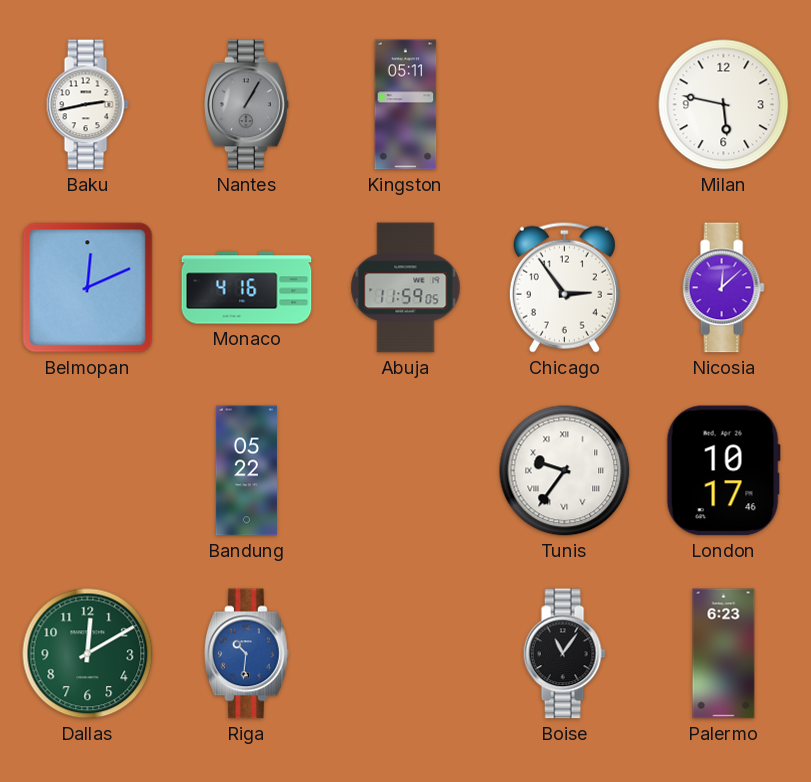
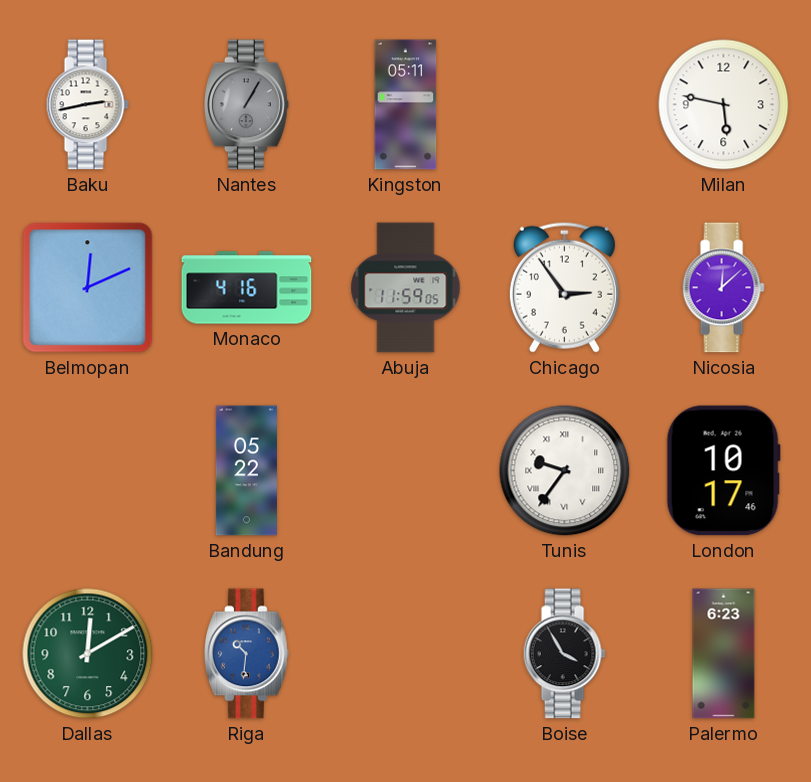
Boise: 11:06 -> 3:55
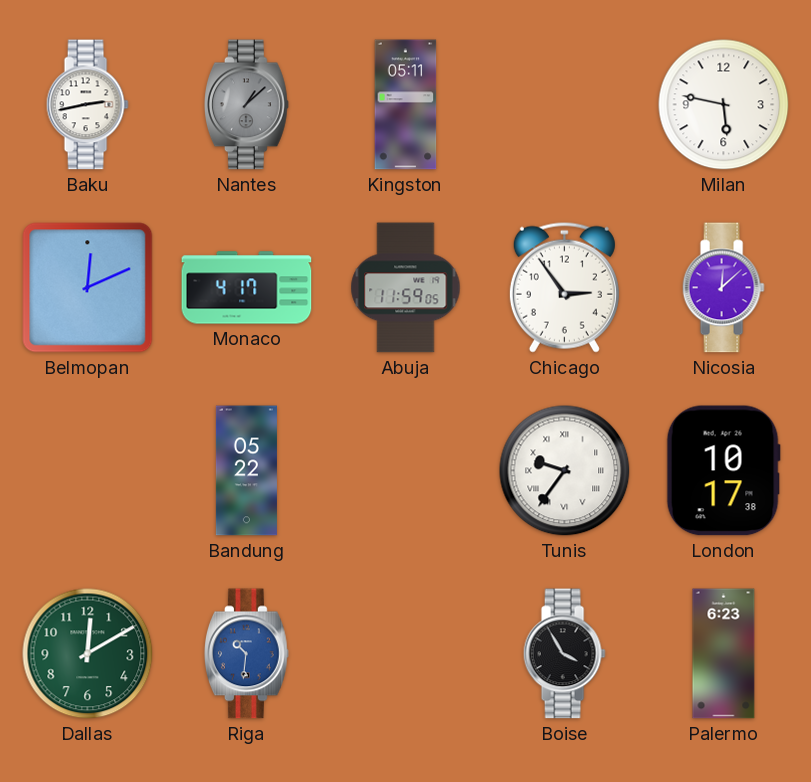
Nantes: 1:05 -> 1:08
Monaco: 4:16 -> 4:17
London: 10:17:46 -> 10:17:38
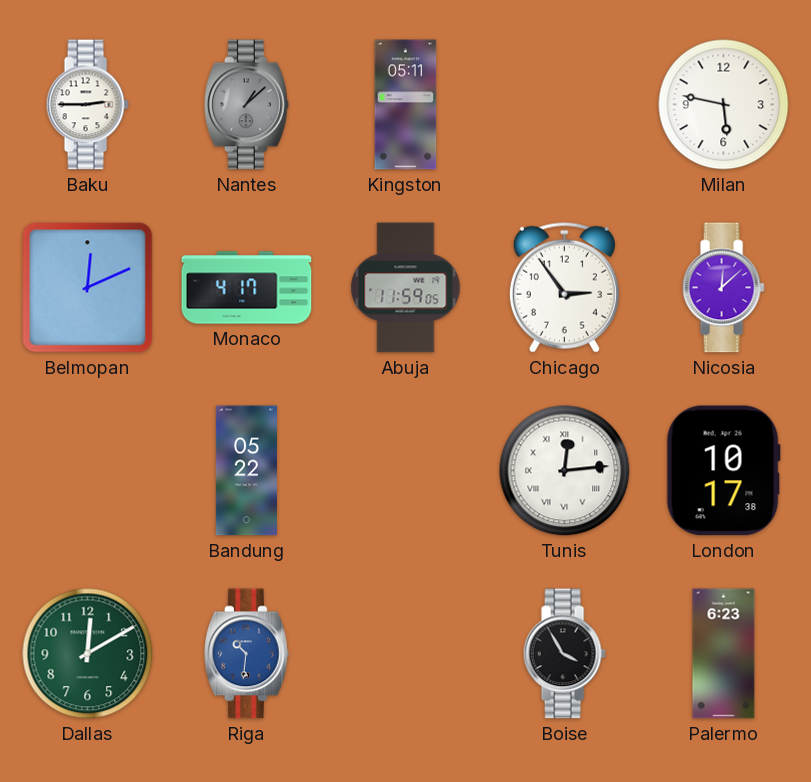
Baku: 2:43 -> 2:45
Tunis: 9:36 -> 12:14
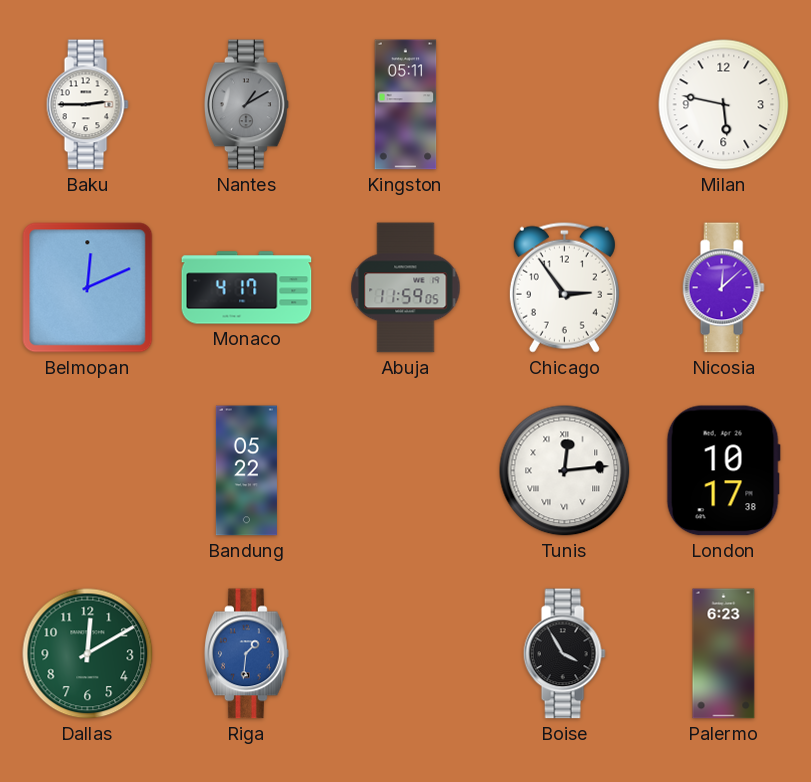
Nantes: 1:08 -> 1:10
Riga: 10:31 -> 1:31
